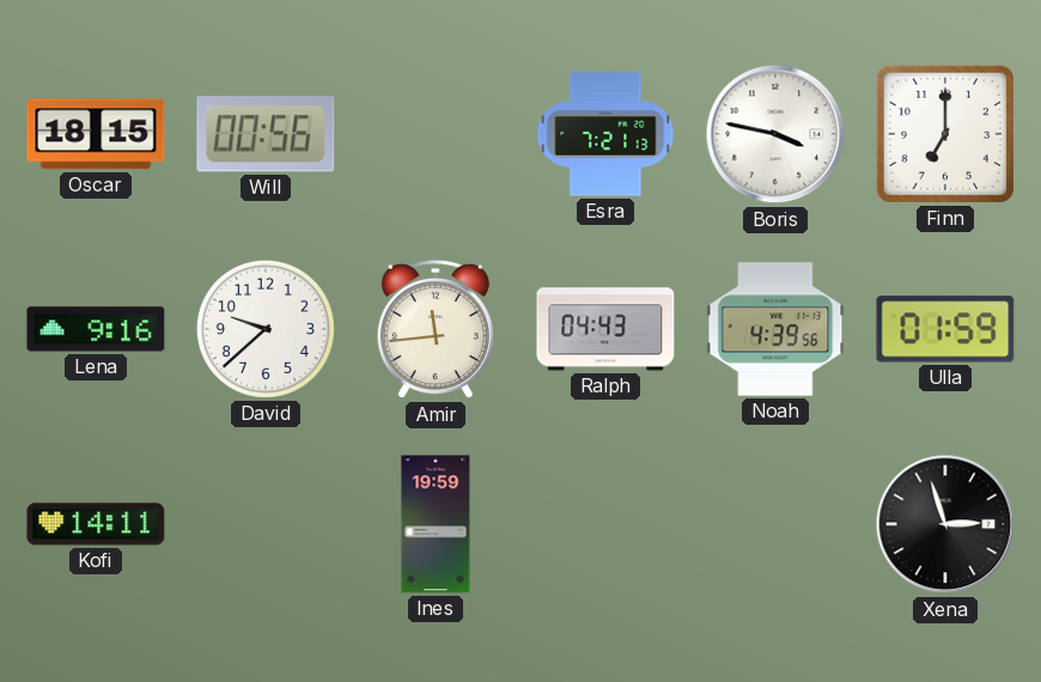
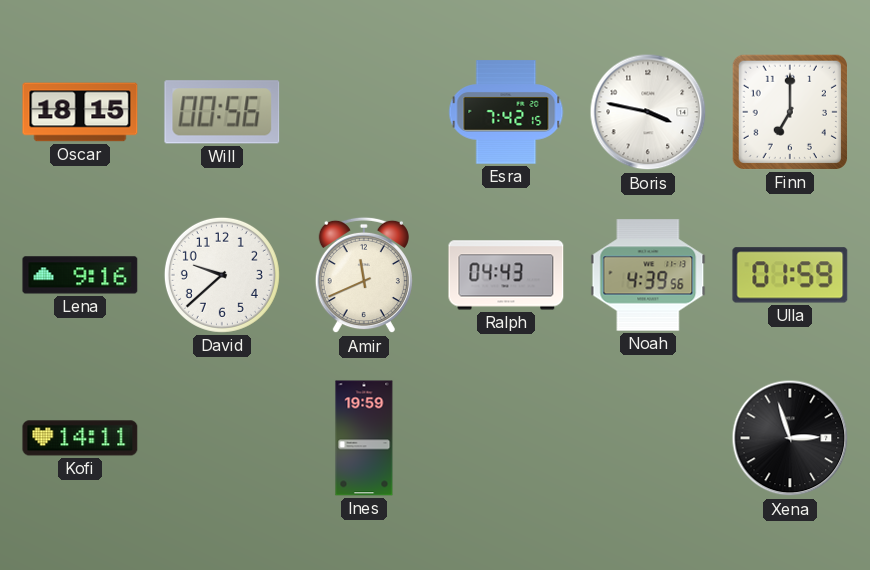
Esra: 7:21 -> 7:42
Amir: 11:44 -> 11:41
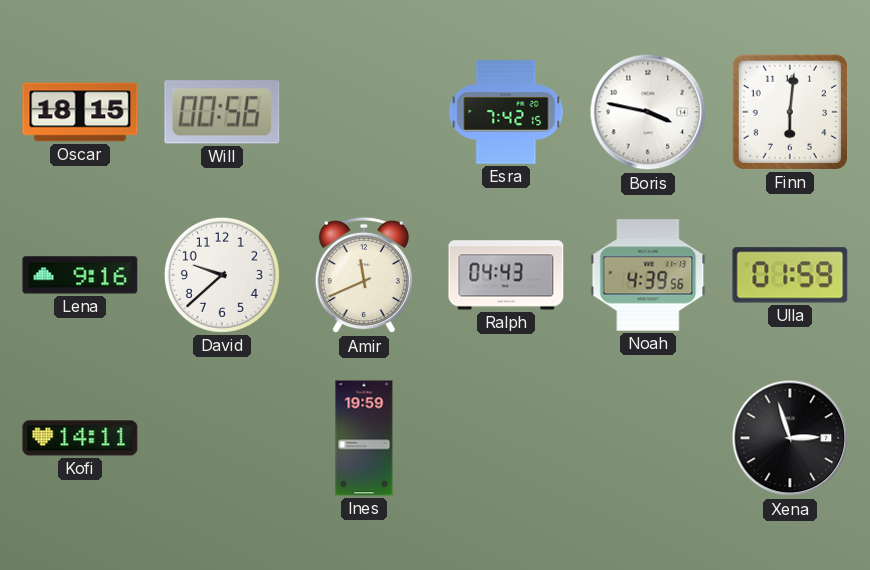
Finn: 7:00 -> 6:01
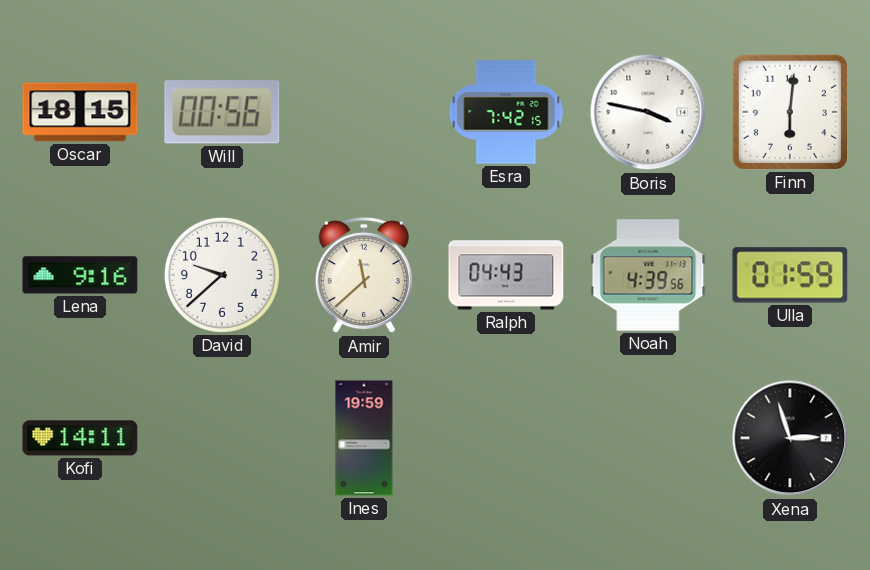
Amir: 11:41 -> 11:38
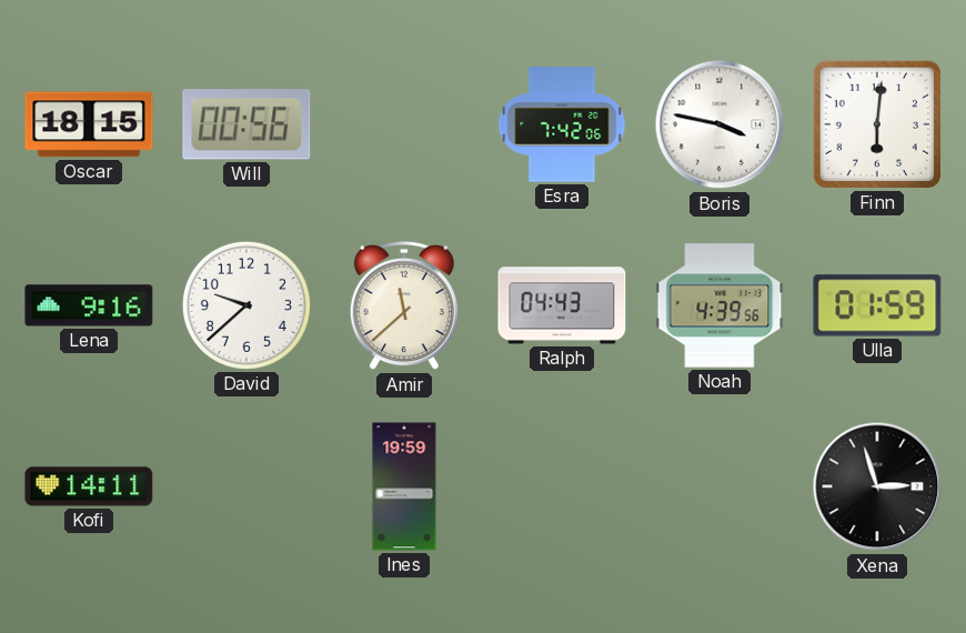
Esra: 7:42:15 -> 7:42:06
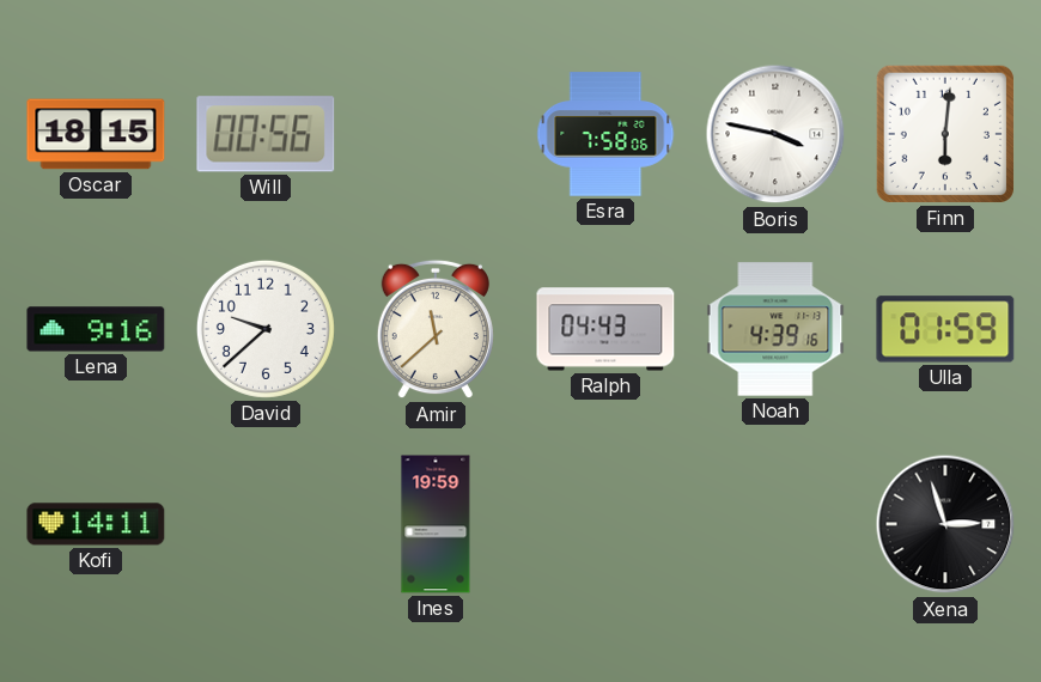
Esra: 7:42 -> 7:58
Noah: 4:39:56 -> 4:39:16
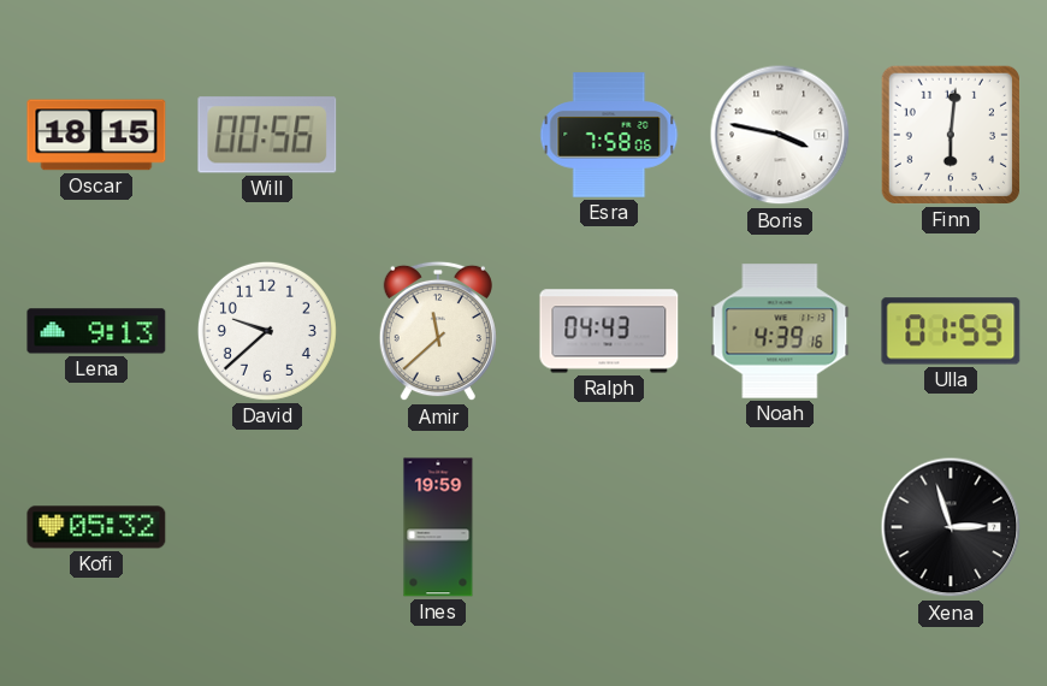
Lena: 9:16 -> 9:13
Kofi: 14:11 -> 05:32
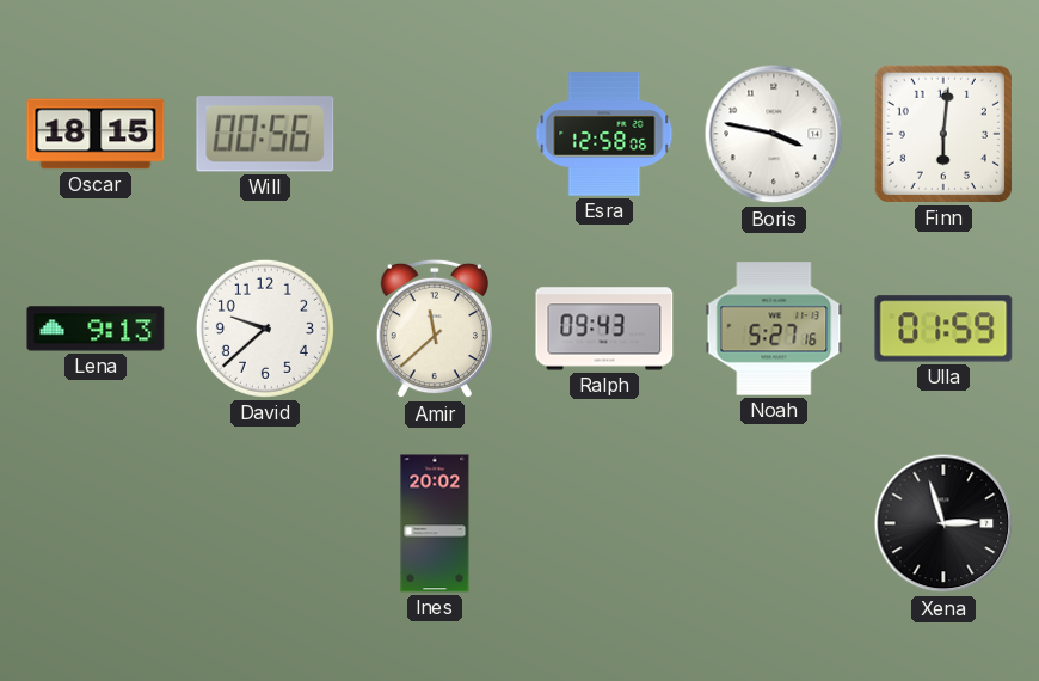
Esra: 7:58 -> 12:58
Ralph: 04:43 -> 09:43
Noah: 4:39 -> 5:27
Kofi: 05:32 -> none
Ines: 19:59 -> 20:02
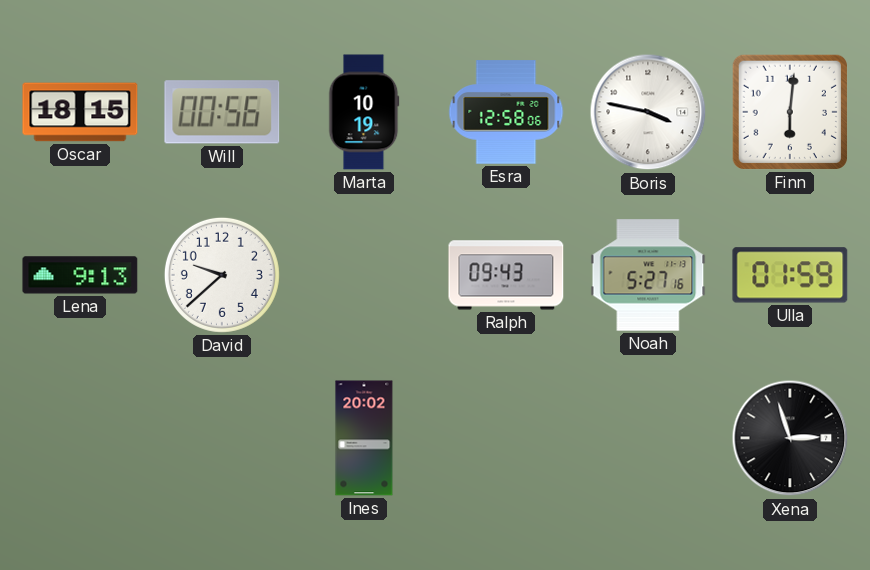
Marta: none -> 10:19
Amir: 11:38 -> none
